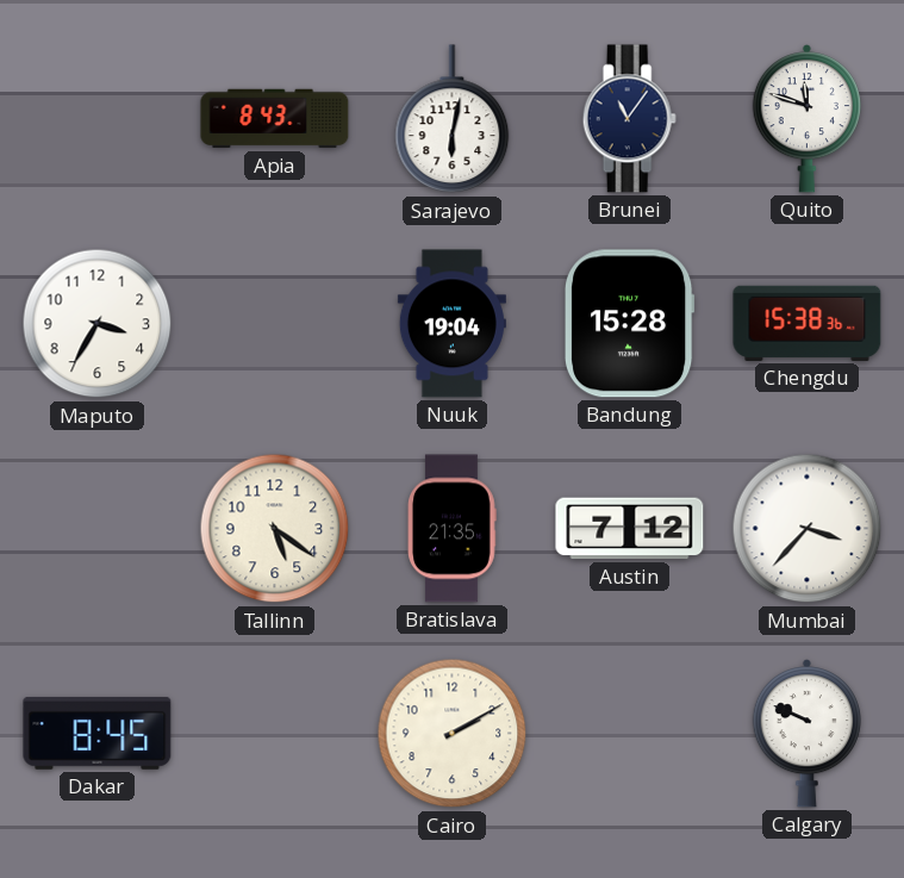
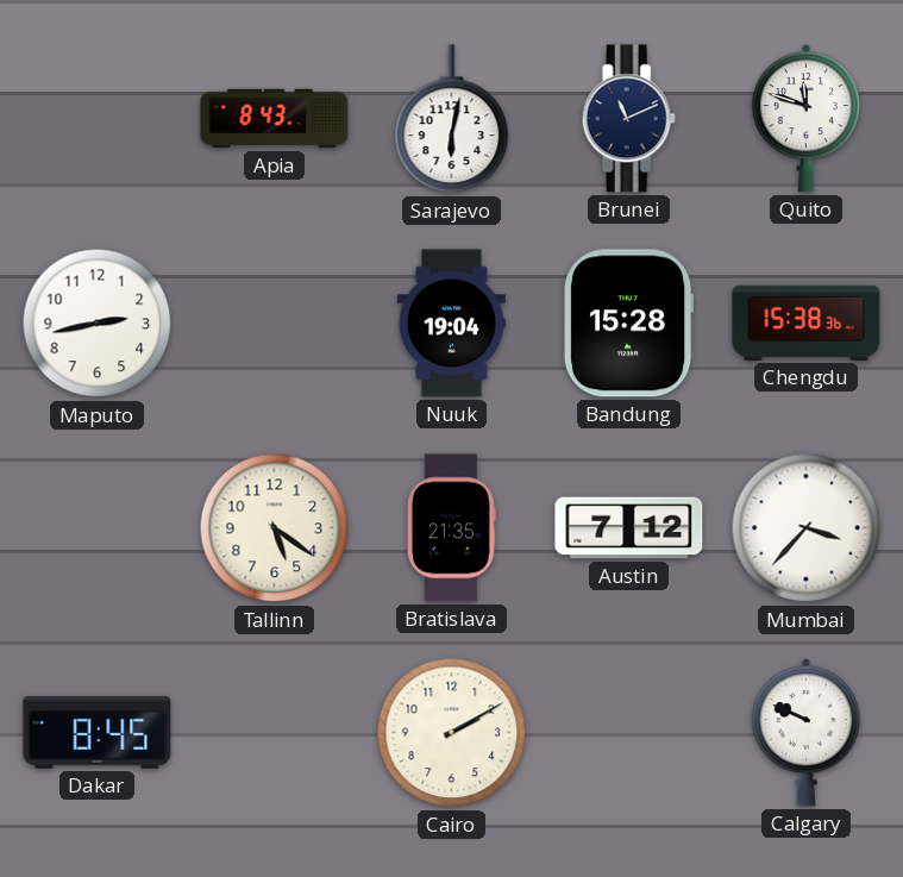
Brunei: 11:06 -> 11:11
Maputo: 3:35 -> 2:43
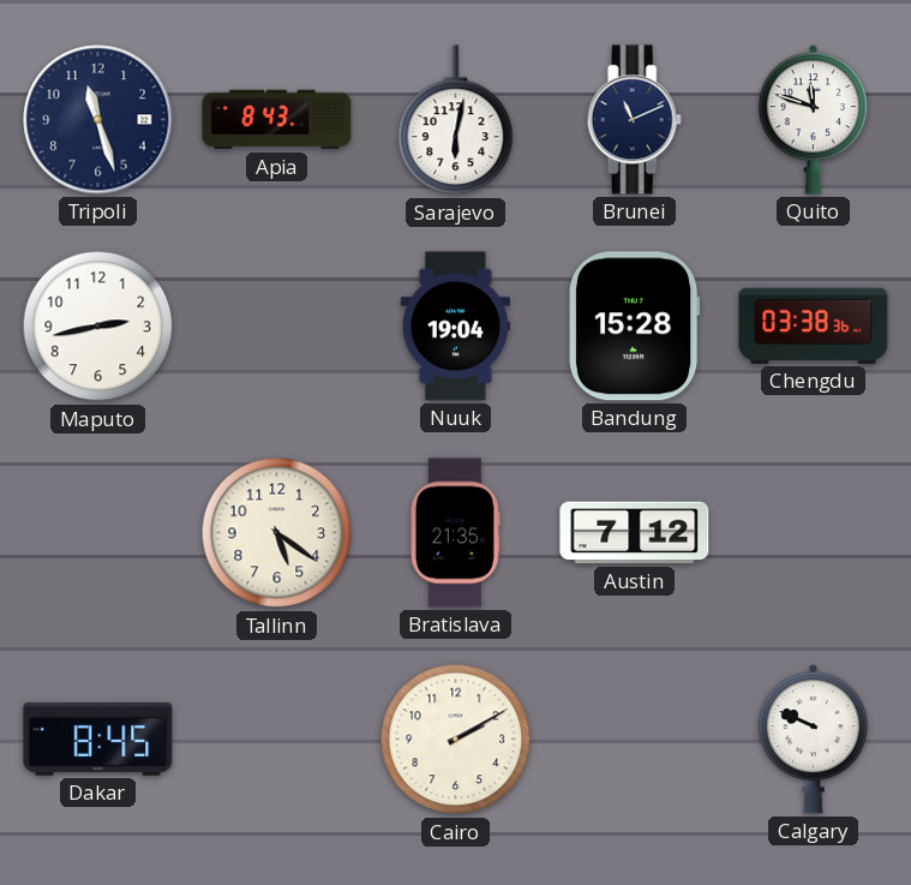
Tripoli: none -> 11:27
Chengdu: 15:38 -> 03:38
Mumbai: 3:37 -> none
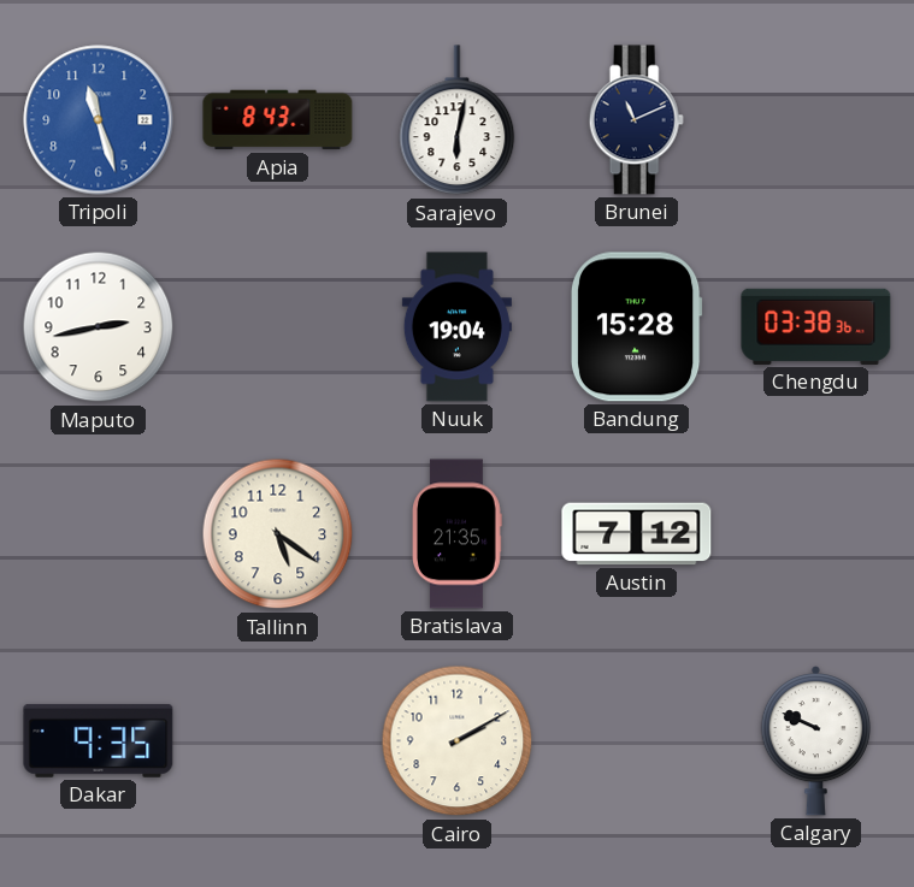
Tripoli dial: navy -> blue
Quito: 11:48 -> none
Dakar: 8:45 -> 9:35
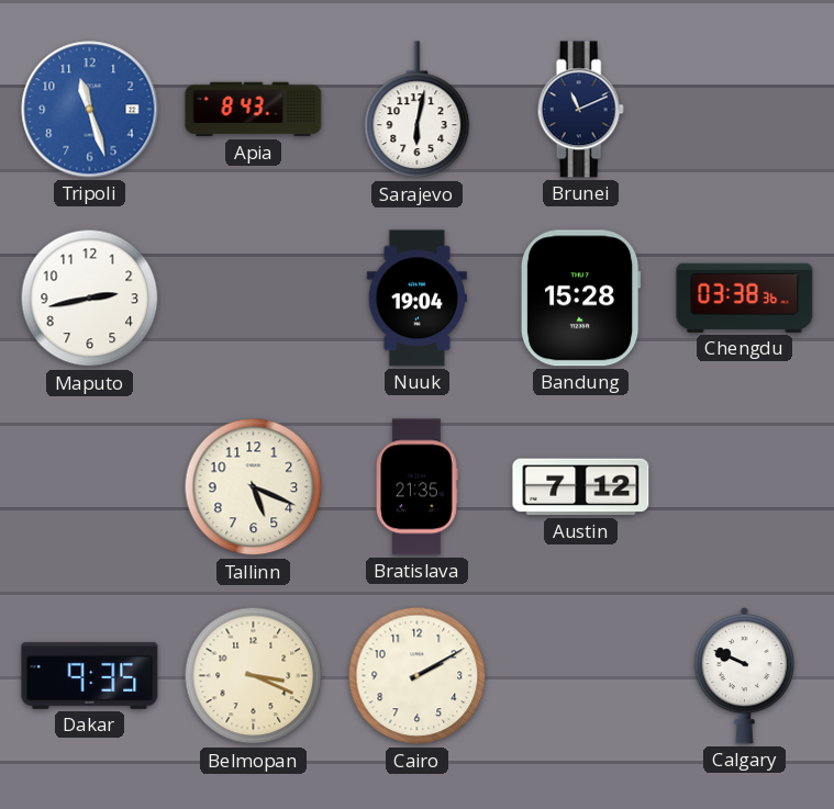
Tallinn: 5:21 -> 5:19
Belmopan: none -> 3:19
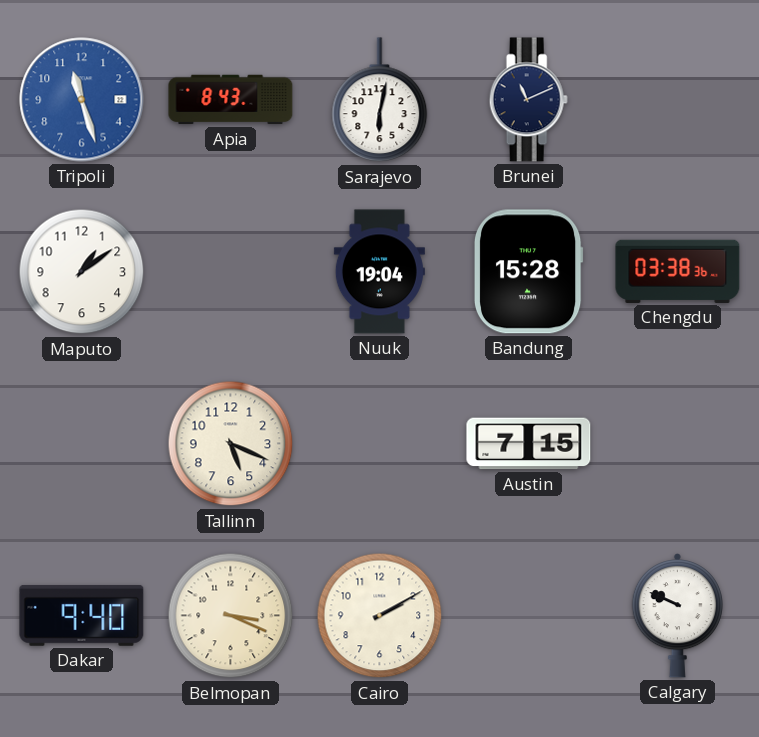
Maputo: 2:43 -> 1:09
Bratislava: 21:35 -> none
Austin: 7:12 -> 7:15
Dakar: 9:35 -> 9:40
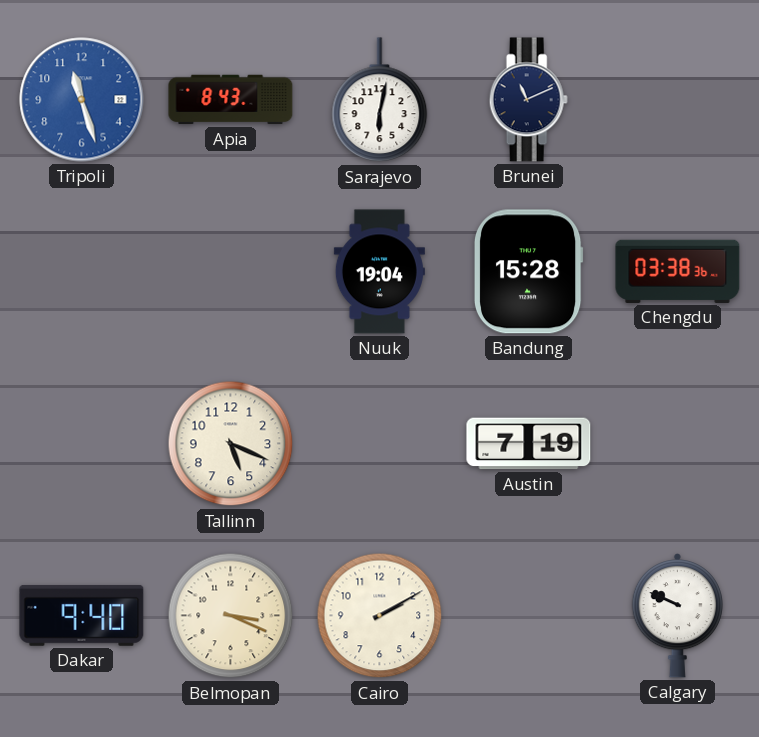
Maputo: 1:09 -> none
Austin: 7:15 -> 7:19
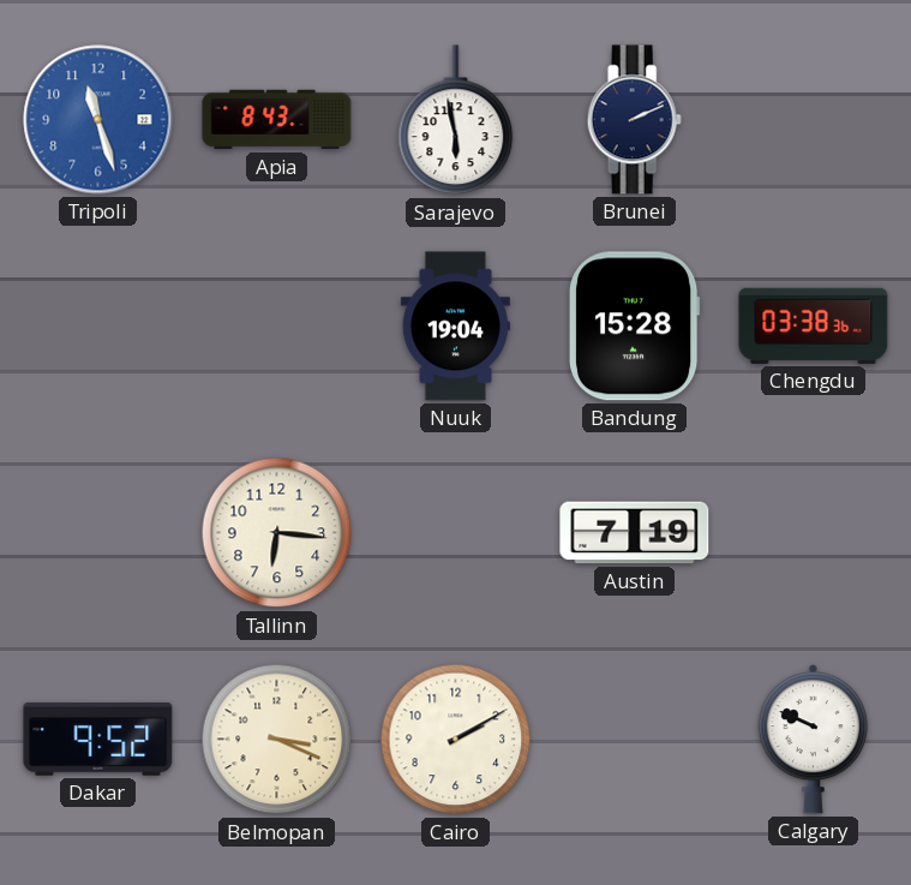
Sarajevo: 6:02 -> 5:58
Brunei: 11:11 -> 2:11
Tallinn: 5:19 -> 6:16
Dakar: 9:40 -> 9:52
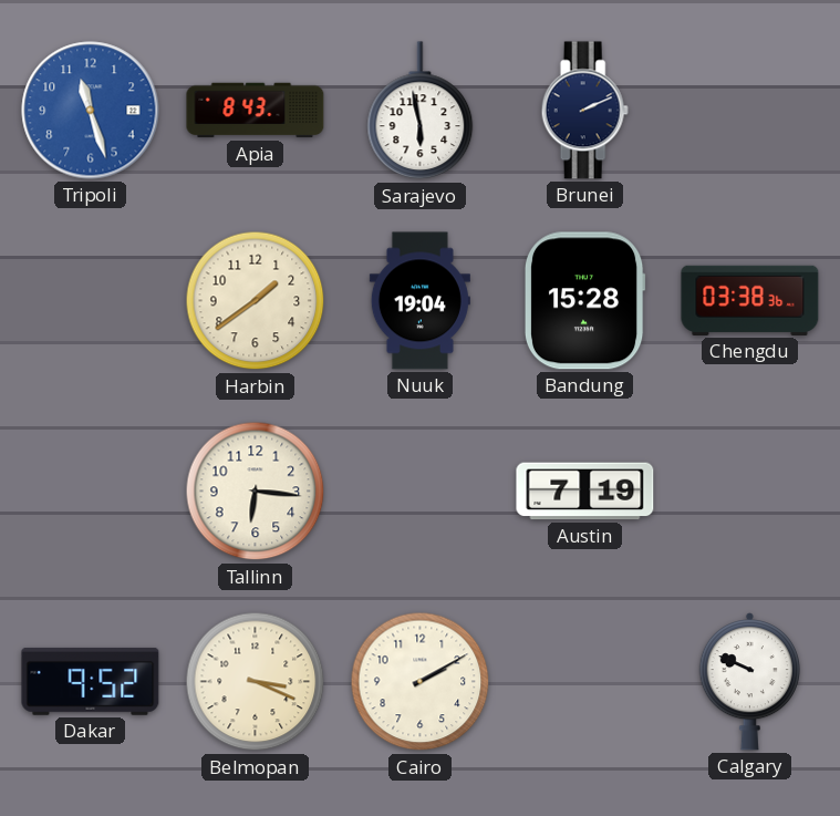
Harbin: none -> 1:39
